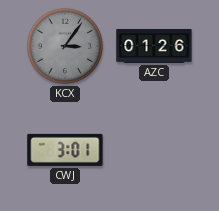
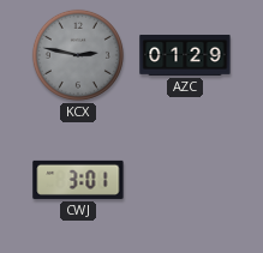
KCX: 3:06 -> 2:47
AZC: 01:26 -> 01:29
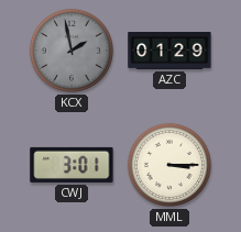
KCX: 2:47 -> 1:58
MML: none -> 3:15
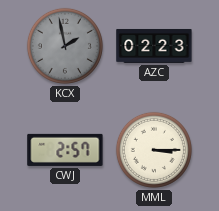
AZC: 01:29 -> 02:23
CWJ: 3:01 -> 2:57
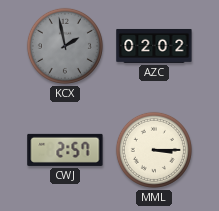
AZC: 02:23 -> 02:02
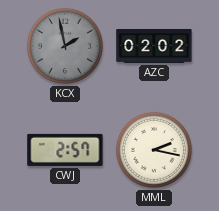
MML: 3:15 -> 2:17
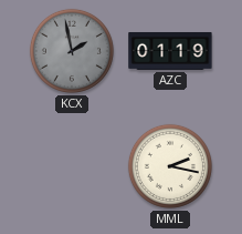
AZC: 02:02 -> 01:19
CWJ: 2:57 -> none
